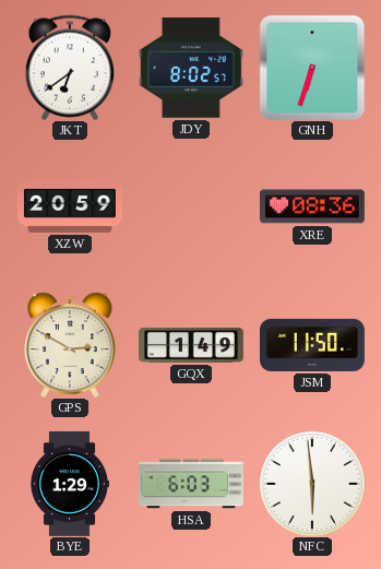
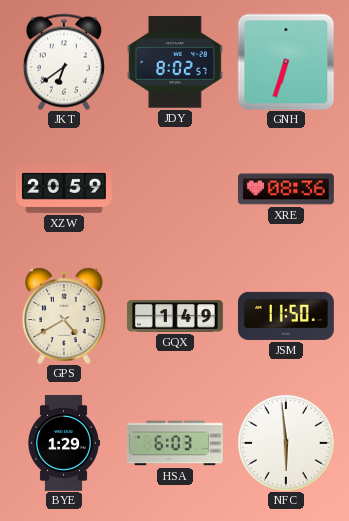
GPS: 2:50 -> 4:40
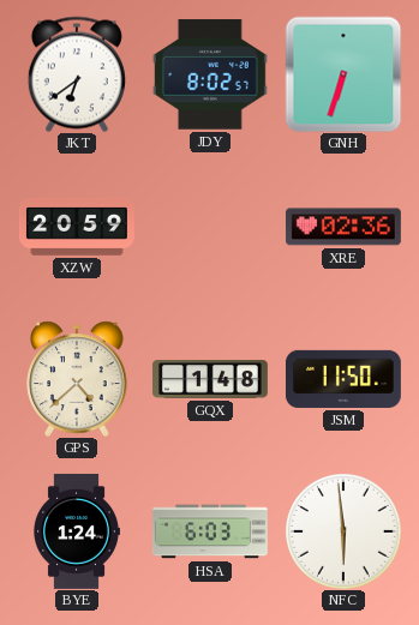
XRE: 08:36 -> 02:36
GPS: 4:40 -> 4:38
GQX: 1:49 -> 1:48
BYE: 1:29 -> 1:24
